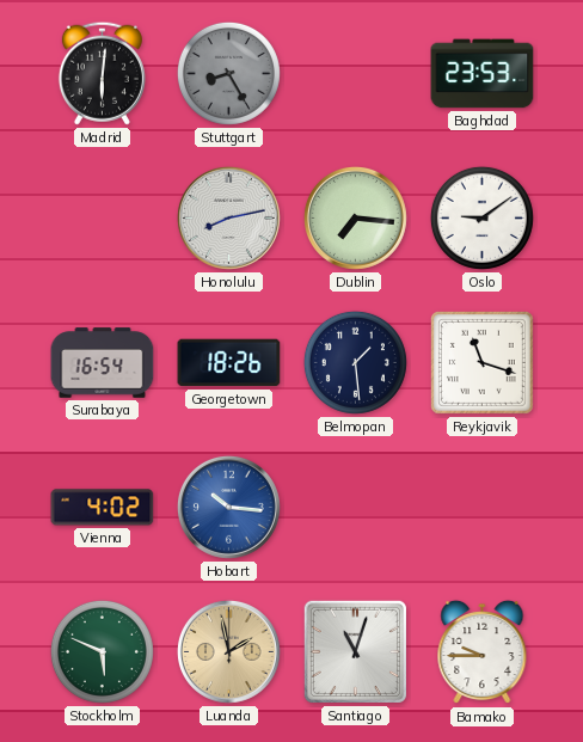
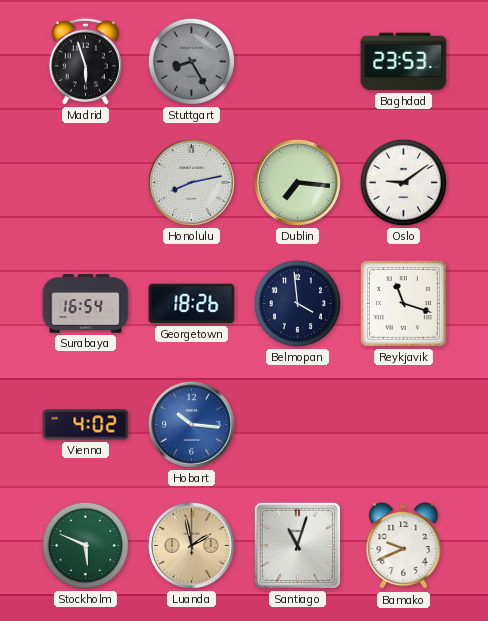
Madrid: 6:01 -> 5:57
Belmopan: 1:29 -> 3:59
Bamako: 9:45 -> 9:41
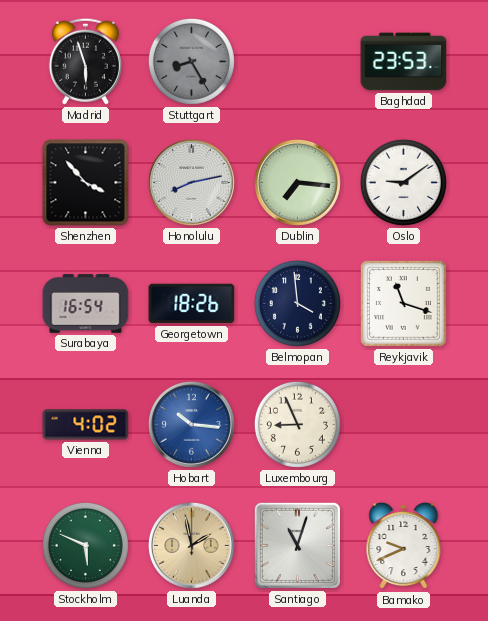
Shenzhen: none -> 3:53
Luxembourg: none -> 8:56
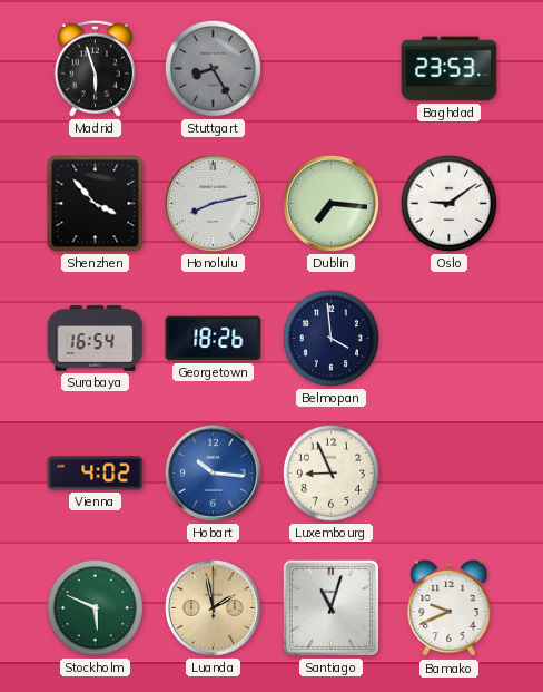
Reykjavik: 11:18 -> none
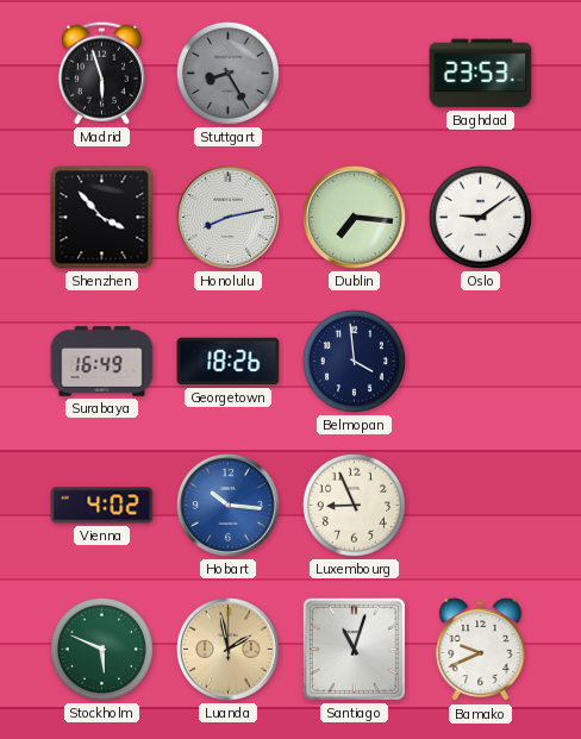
Surabaya: 16:54 -> 16:49
